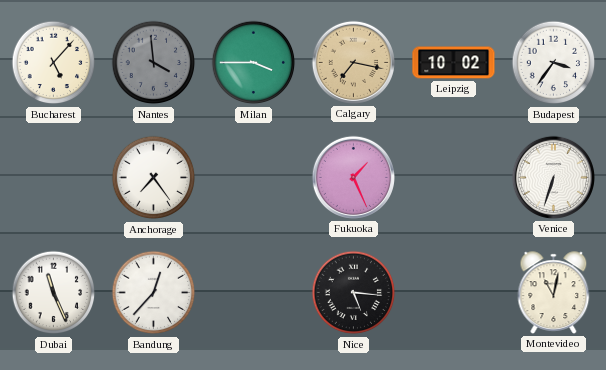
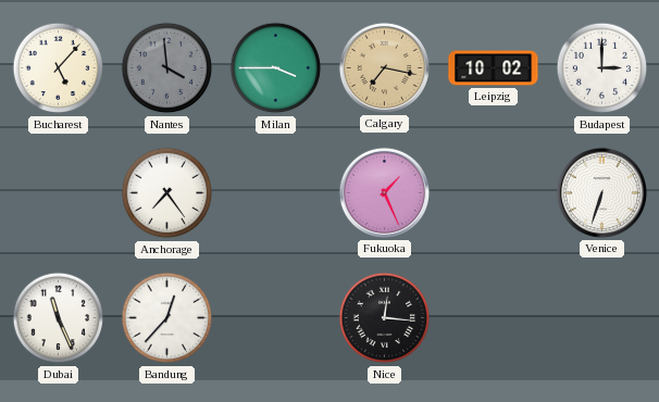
Budapest: 3:36 -> 3:00
Nice: 5:16 -> 12:16
Montevideo: 11:02 -> none
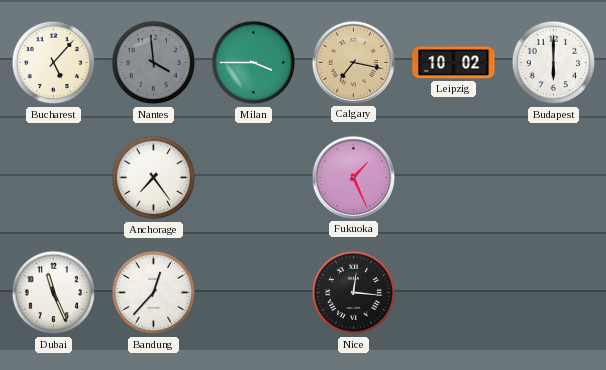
Budapest: 3:00 -> 6:00
Venice: 6:33 -> none
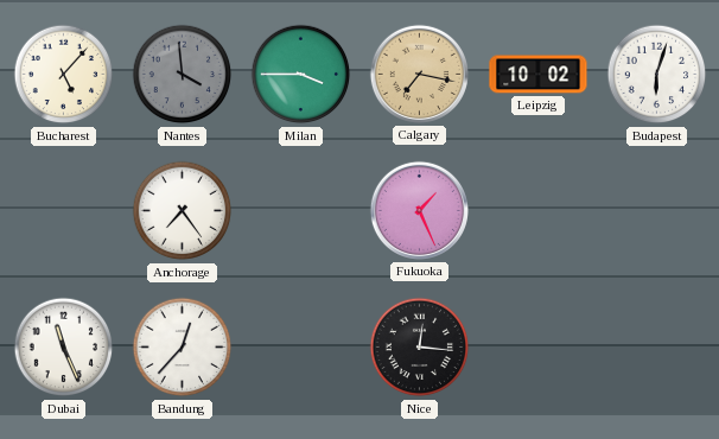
Budapest: 6:00 -> 6:03
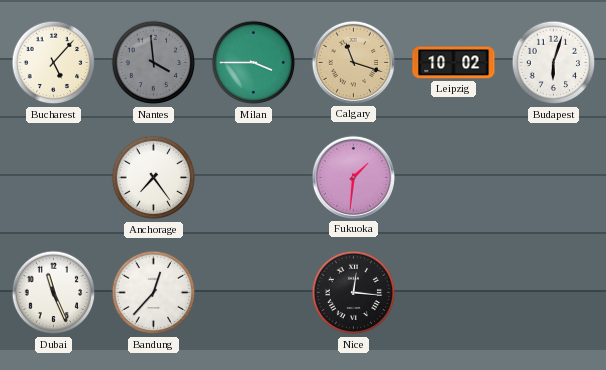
Calgary: 7:17 -> 11:18
Fukuoka: 1:26 -> 1:31
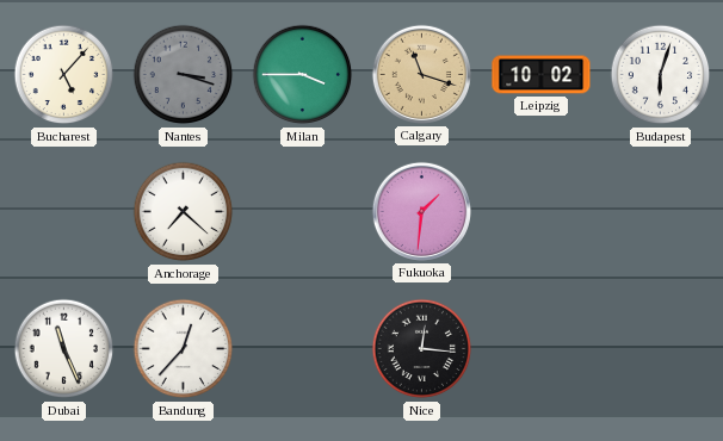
Nantes: 3:59 -> 3:18
Anchorage: 7:24 -> 7:22
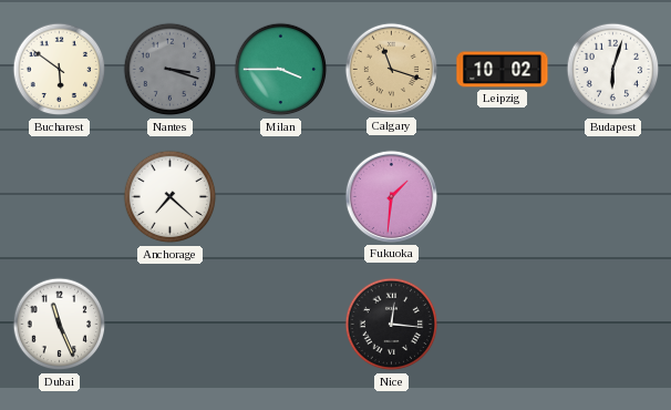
Bucharest: 5:07 -> 5:51
Bandung: 12:37 -> none
